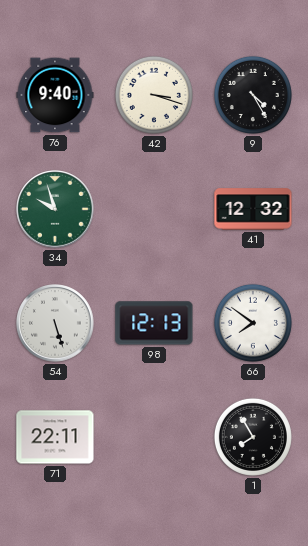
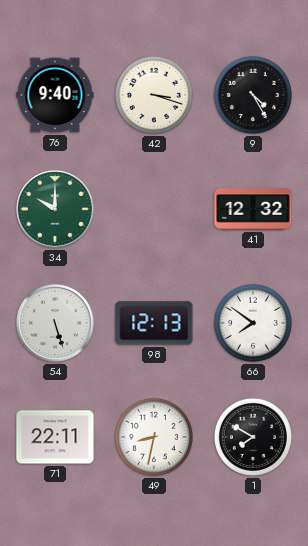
34: 9:57 -> 10:00
49: none -> 8:32
1: 7:55 -> 7:50
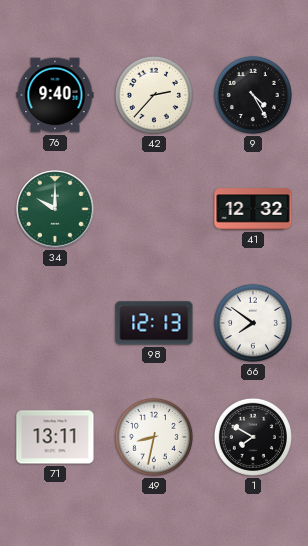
42: 3:18 -> 2:37
54: 5:27 -> none
71: 22:11 -> 13:11
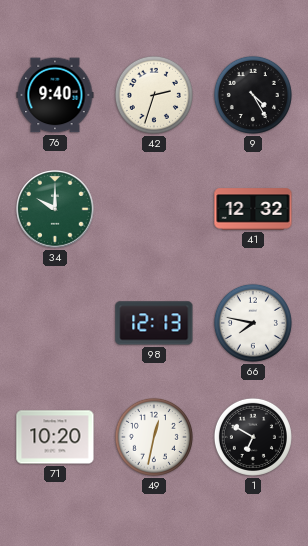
42: 2:37 -> 2:33
66: 7:51 -> 7:47
71: 13:11 -> 10:20
49: 8:32 -> 12:32
1: 7:50 -> 6:50
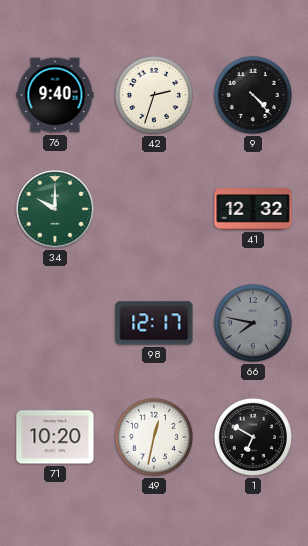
9: 4:25 -> 4:23
98: 12:13 -> 12:17
66 dial: white -> grey
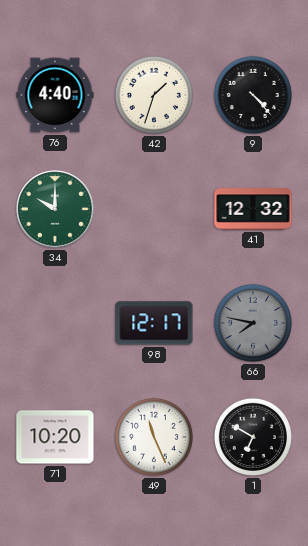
76: 9:40 -> 4:40
42: 2:33 -> 1:33
49: 12:32 -> 11:26
